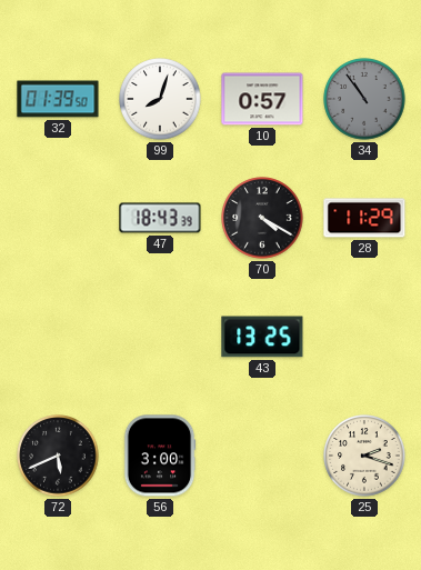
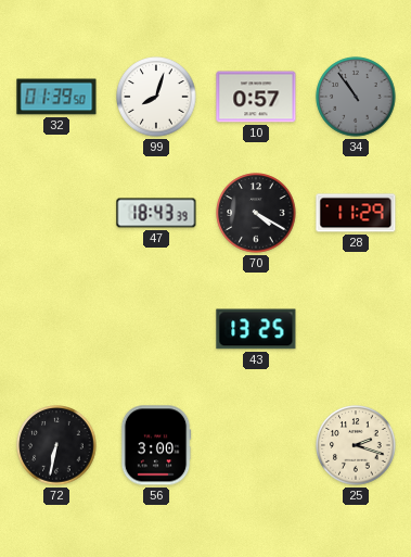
72: 5:41 -> 6:32
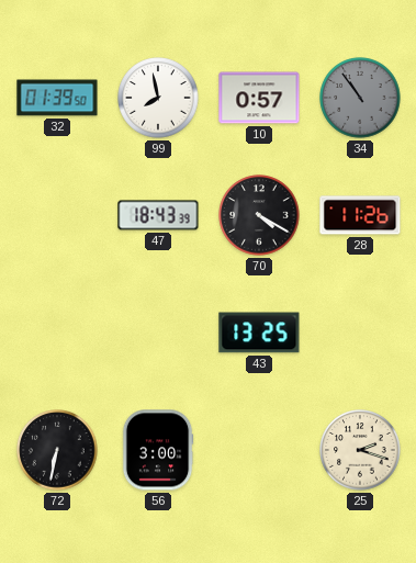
99: 8:03 -> 7:58
28: 11:29 -> 11:26
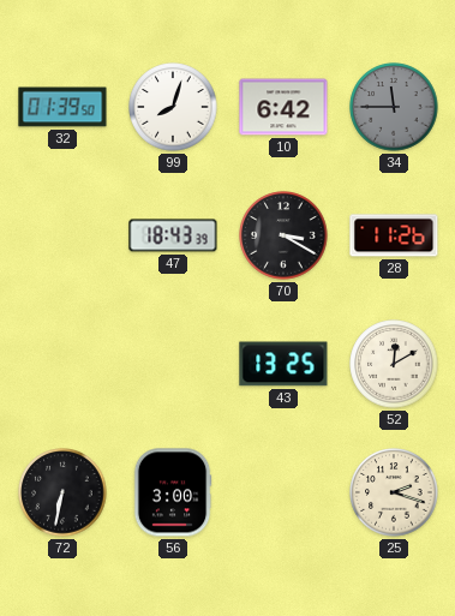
99: 7:58 -> 8:03
10: 0:57 -> 6:42
34: 10:54 -> 11:45
70: 4:20 -> 3:20
52: none -> 12:10
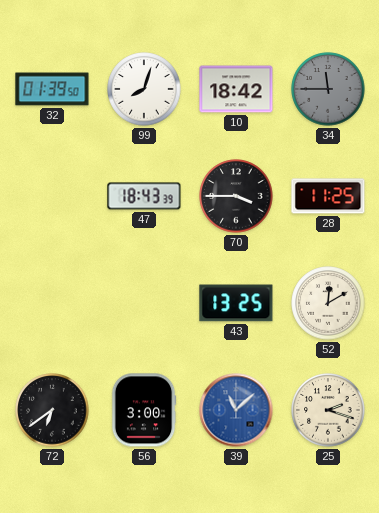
10: 6:42 -> 18:42
70: 3:20 -> 3:45
28: 11:26 -> 11:25
72: 6:32 -> 6:39
39: none -> 11:08
